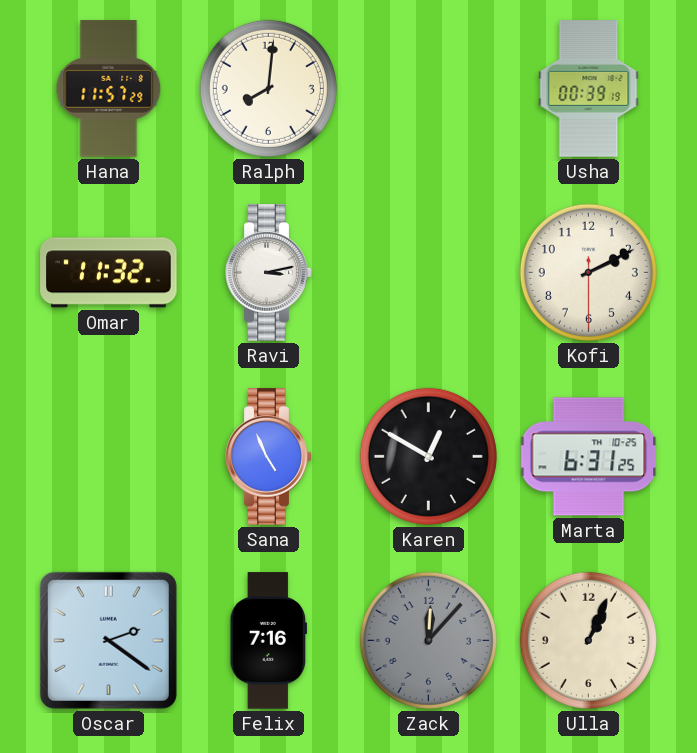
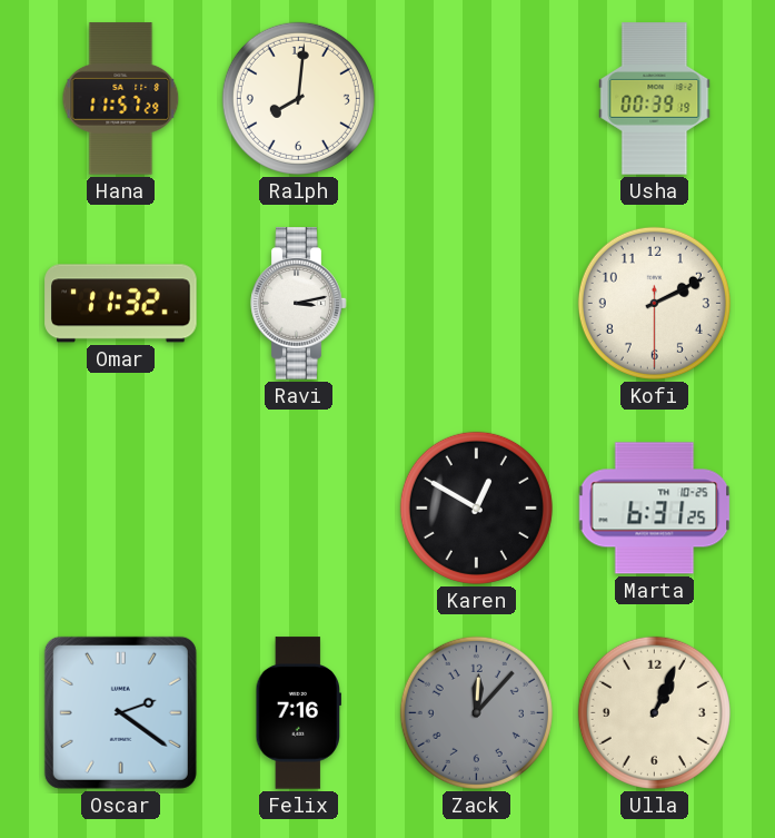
Sana: 4:56 -> none
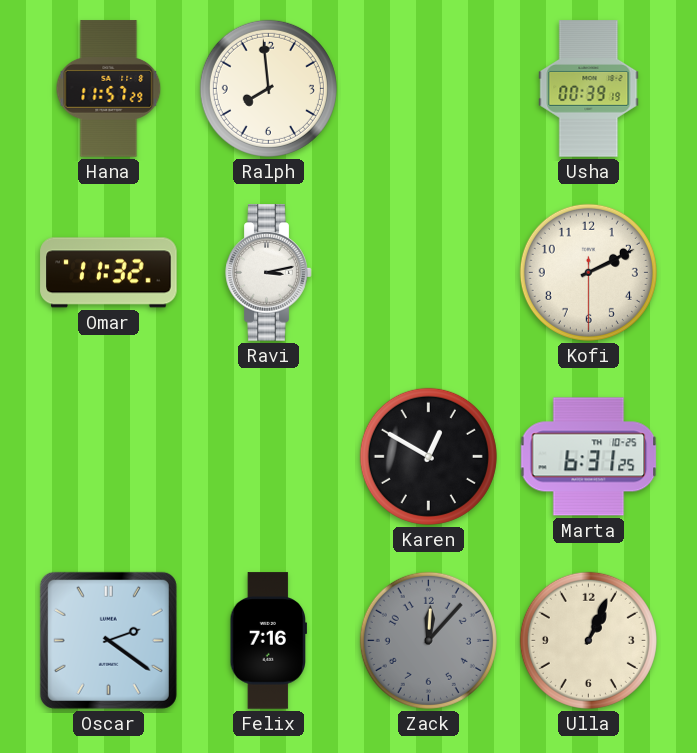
Ralph: 8:01 -> 7:59
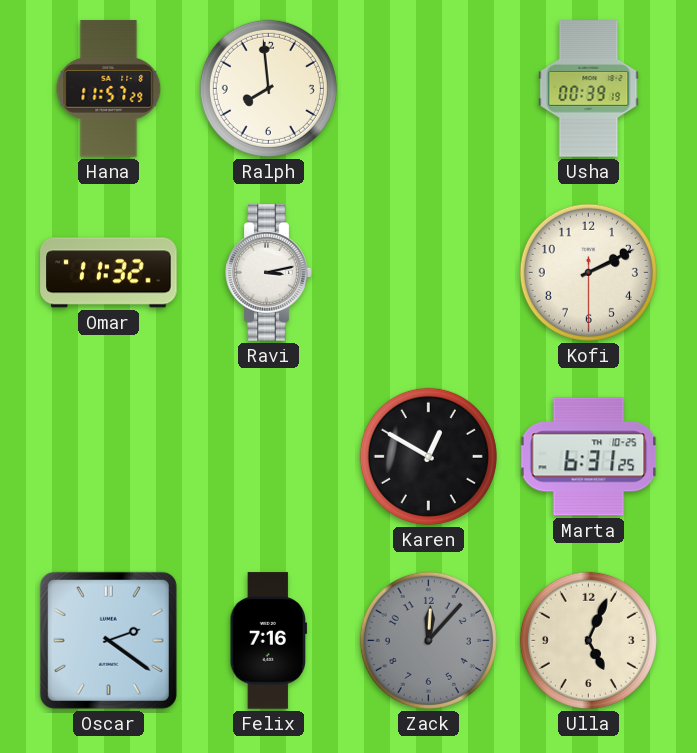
Ulla: 1:04 -> 5:04
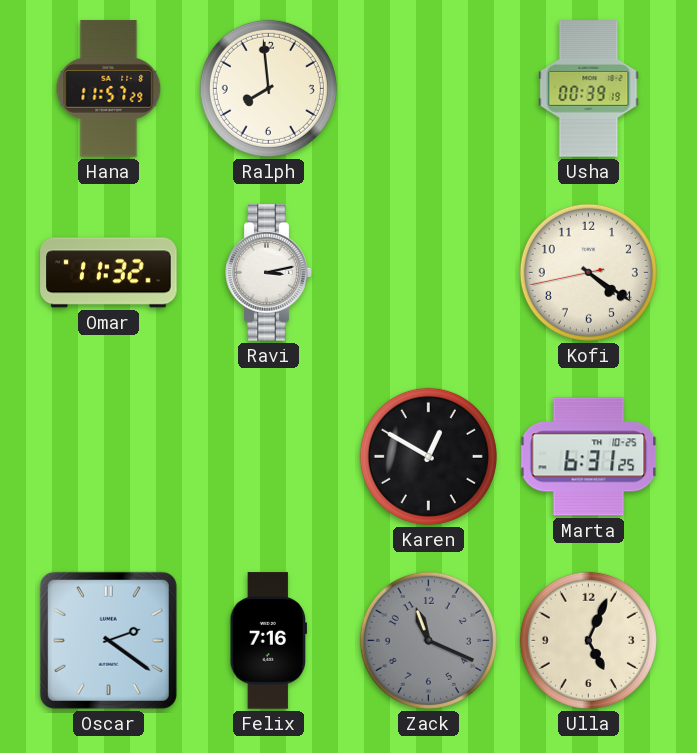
Kofi: 2:10 -> 4:20
Zack: 12:07 -> 11:19
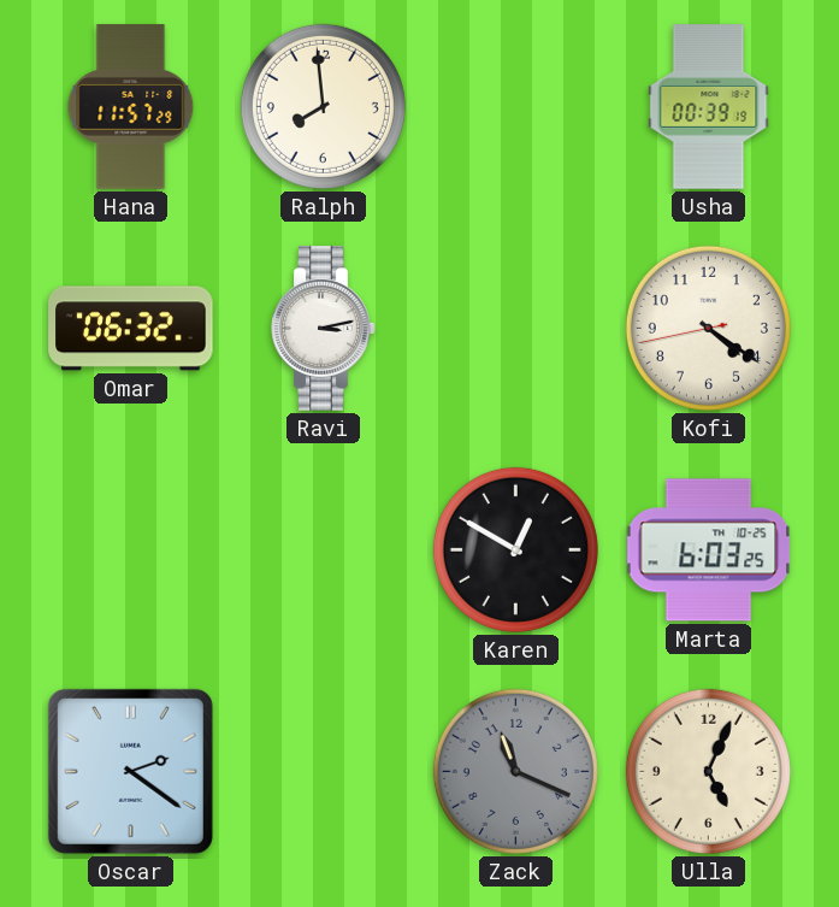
Omar: 11:32 -> 06:32
Marta: 6:31 -> 6:03
Felix: 7:16 -> none
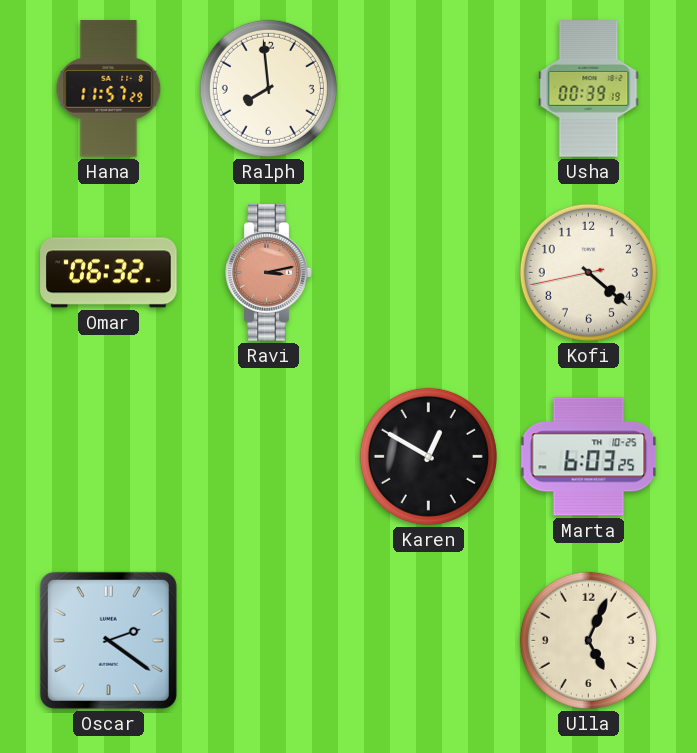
Ravi dial: white -> salmon
Kofi: 4:20 -> 4:21
Zack: 11:19 -> none
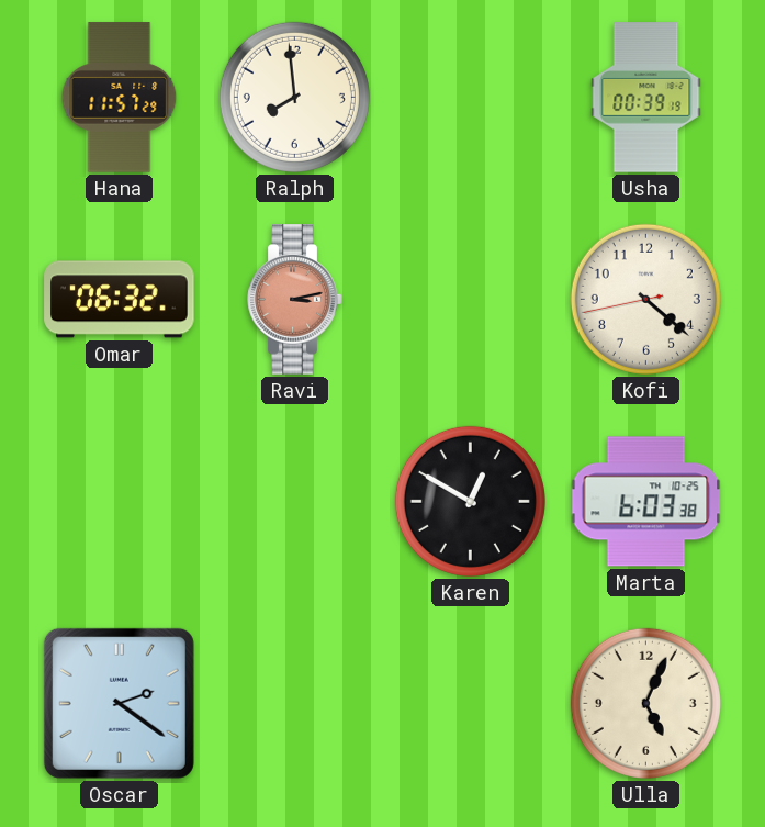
Marta: 6:03:25 -> 6:03:38
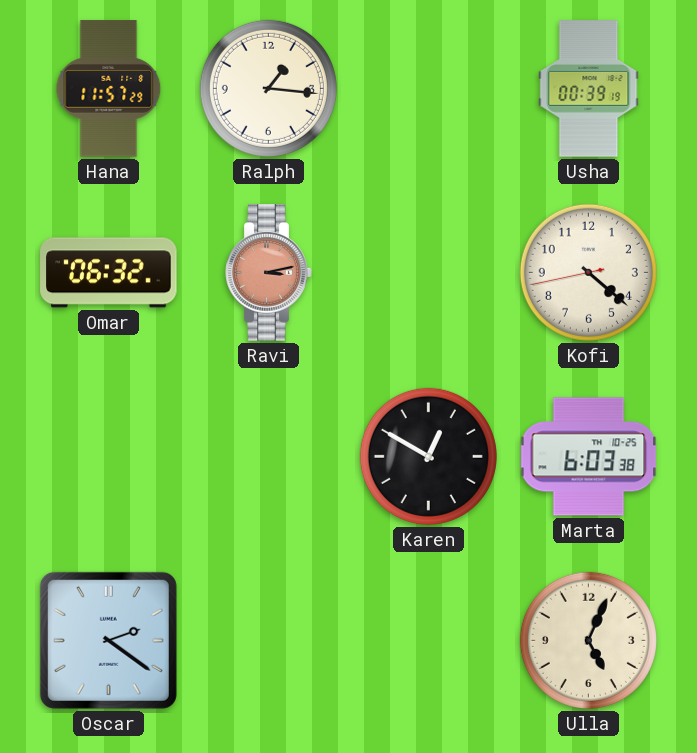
Ralph: 7:59 -> 1:16
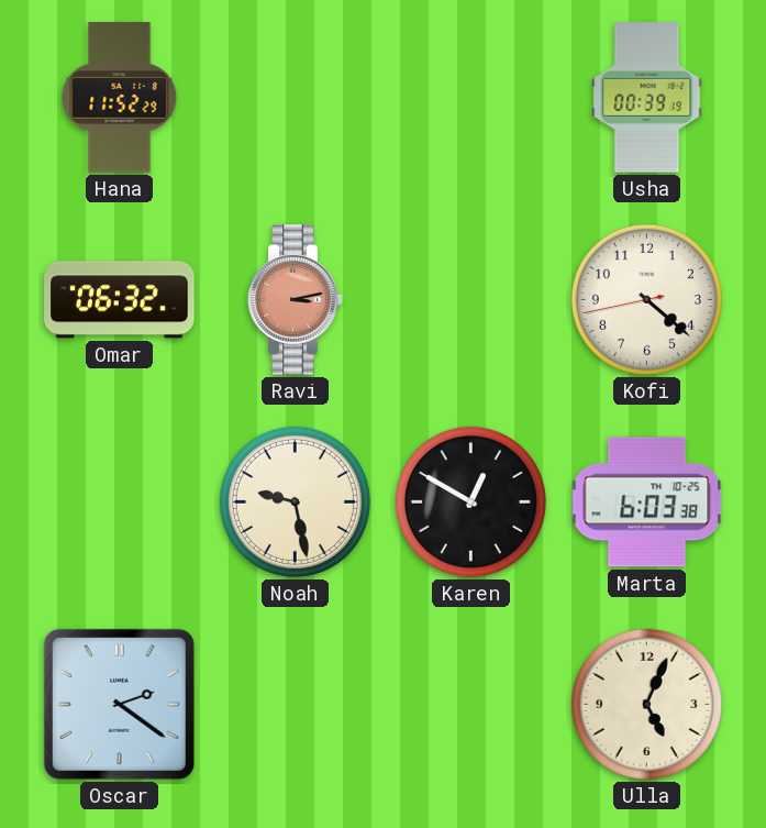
Hana: 11:57 -> 11:52
Ralph: 1:16 -> none
Noah: none -> 9:28
